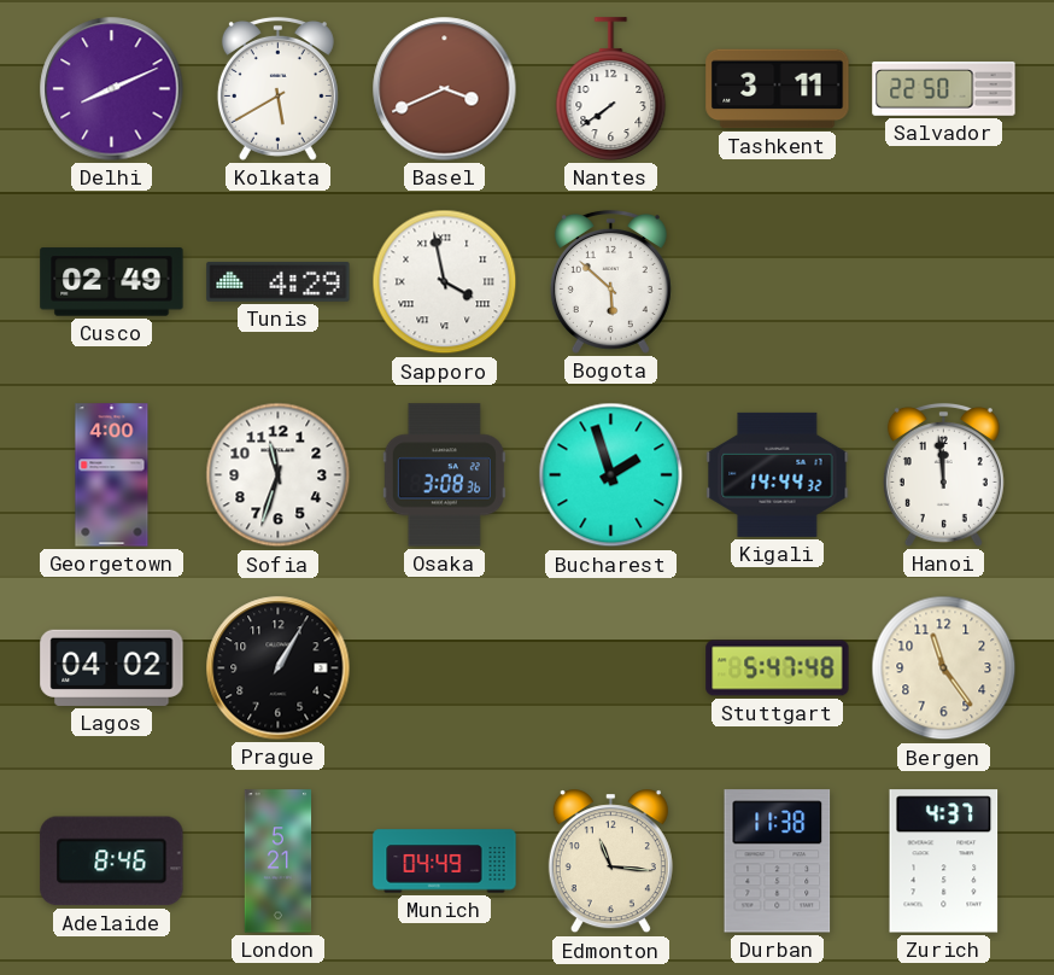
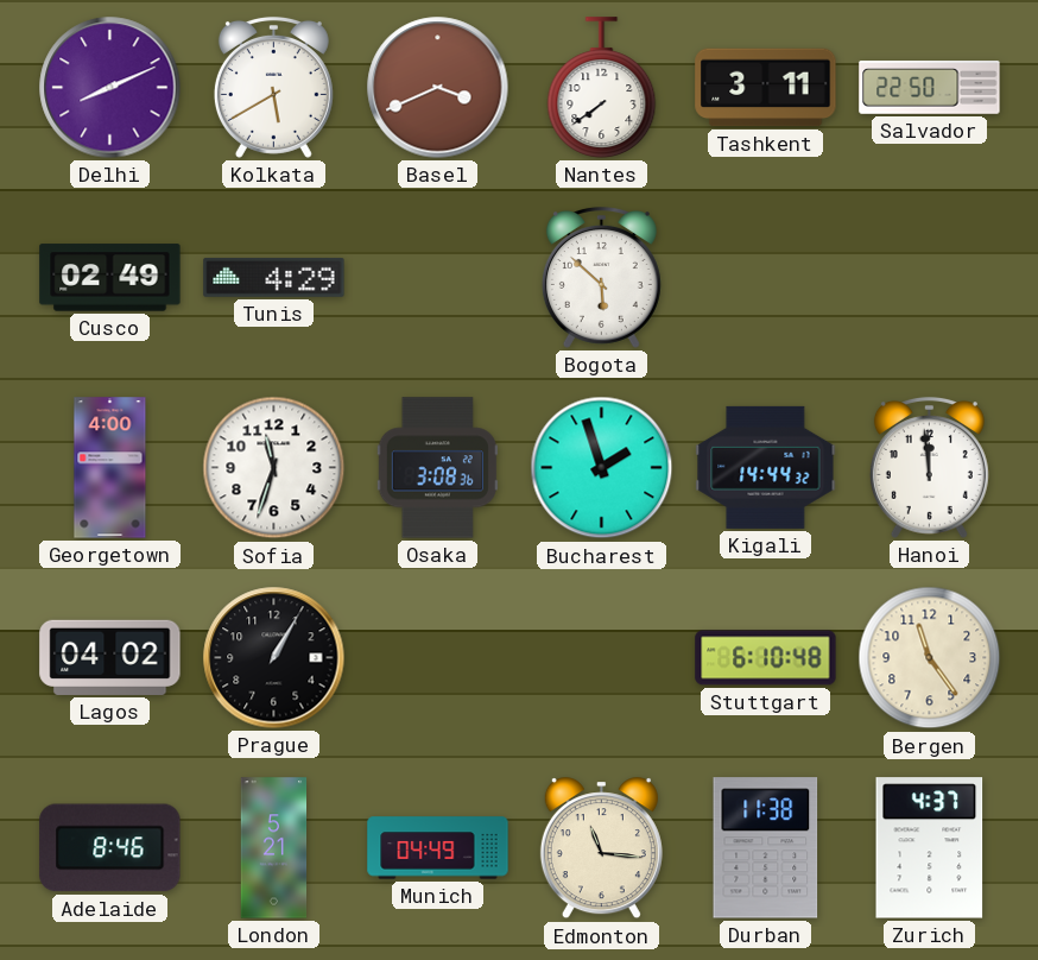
Sapporo: 3:58 -> none
Stuttgart: 5:47 -> 6:10
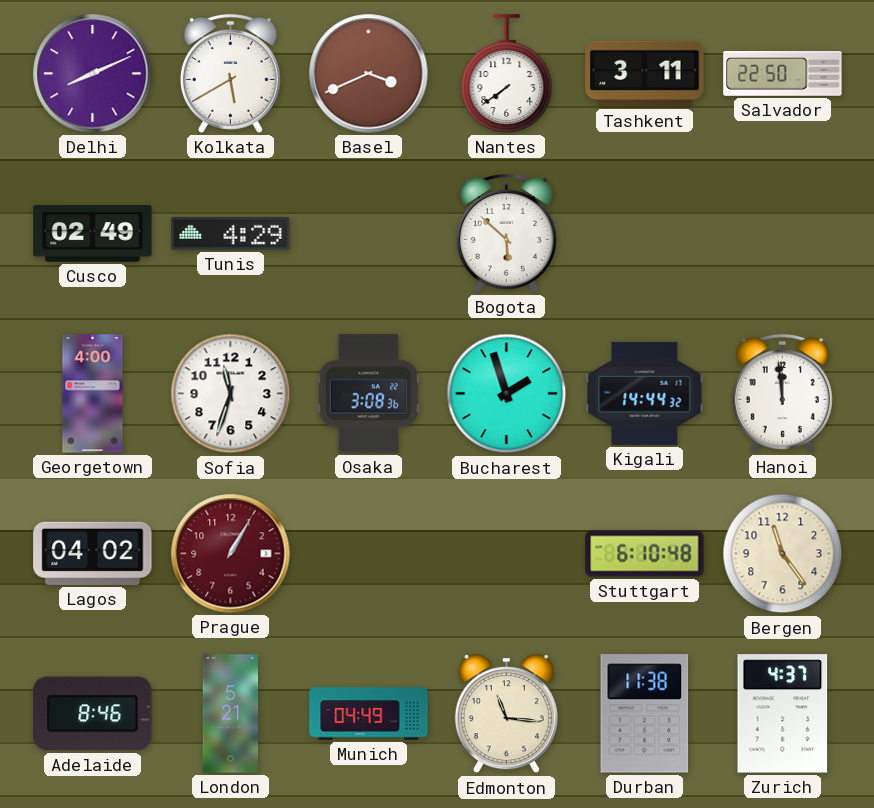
Prague dial: black -> burgundy
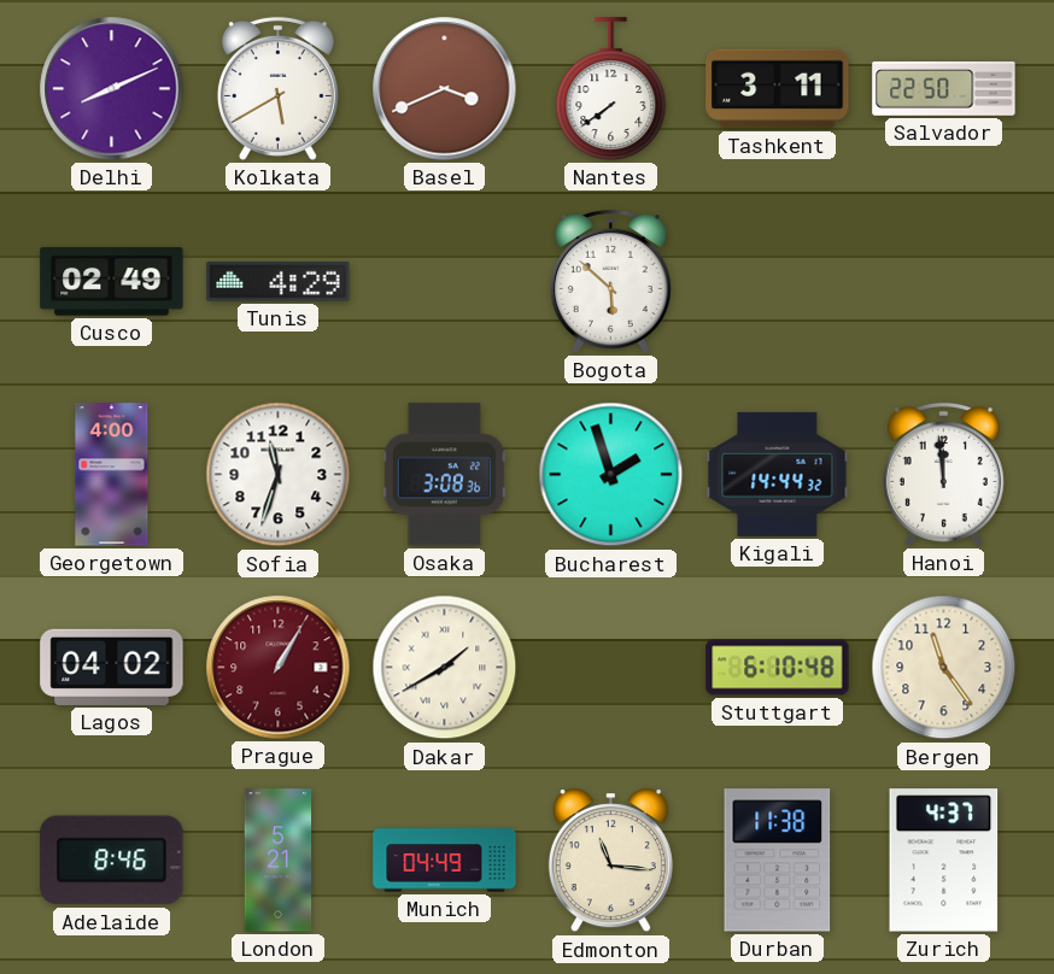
Dakar: none -> 1:40
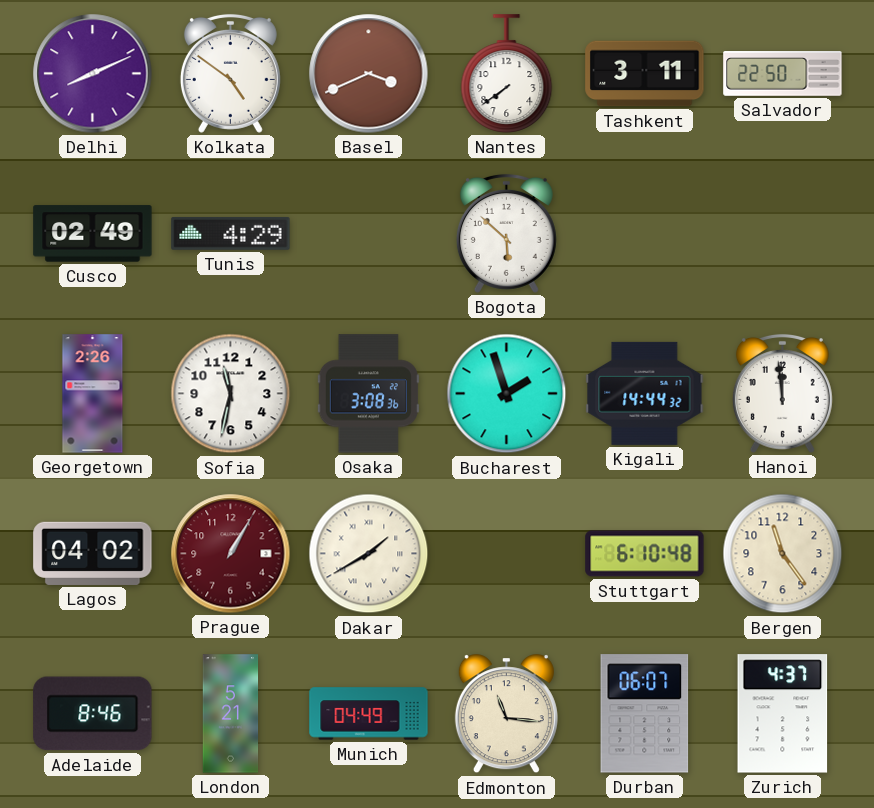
Kolkata: 5:40 -> 4:51
Georgetown: 4:00 -> 2:26
Sofia: 11:33 -> 11:32
Durban: 11:38 -> 06:07
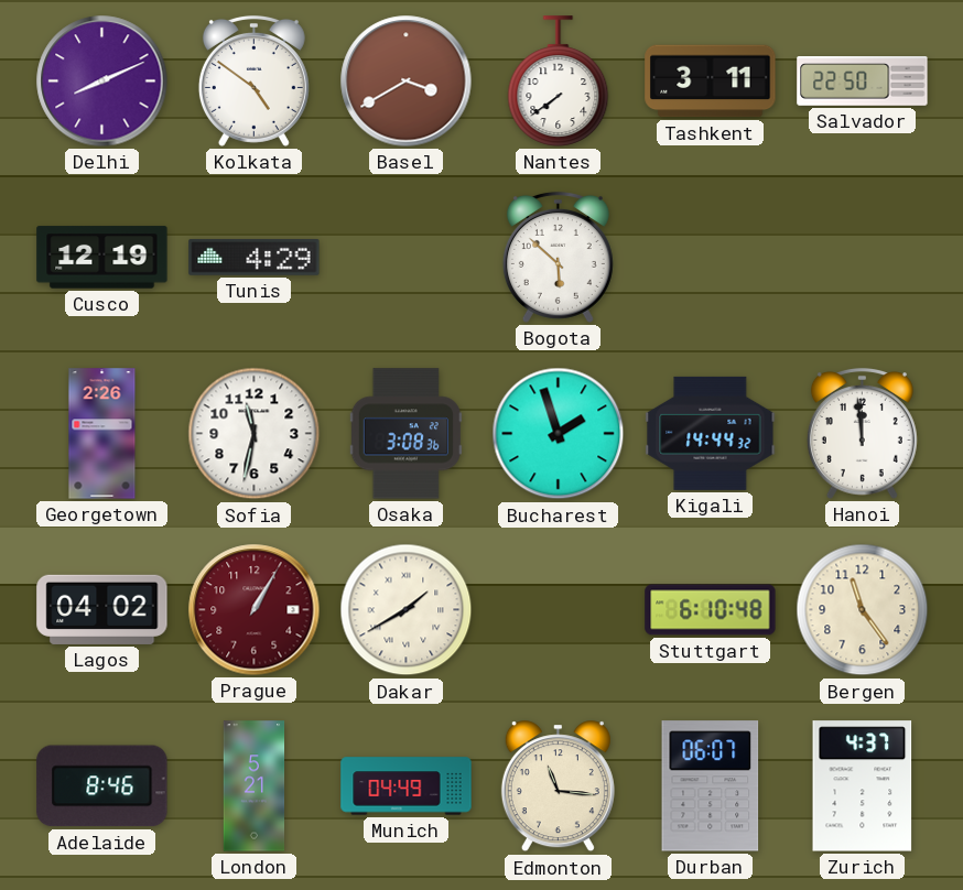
Basel: 3:41 -> 3:40
Cusco: 02:49 -> 12:19
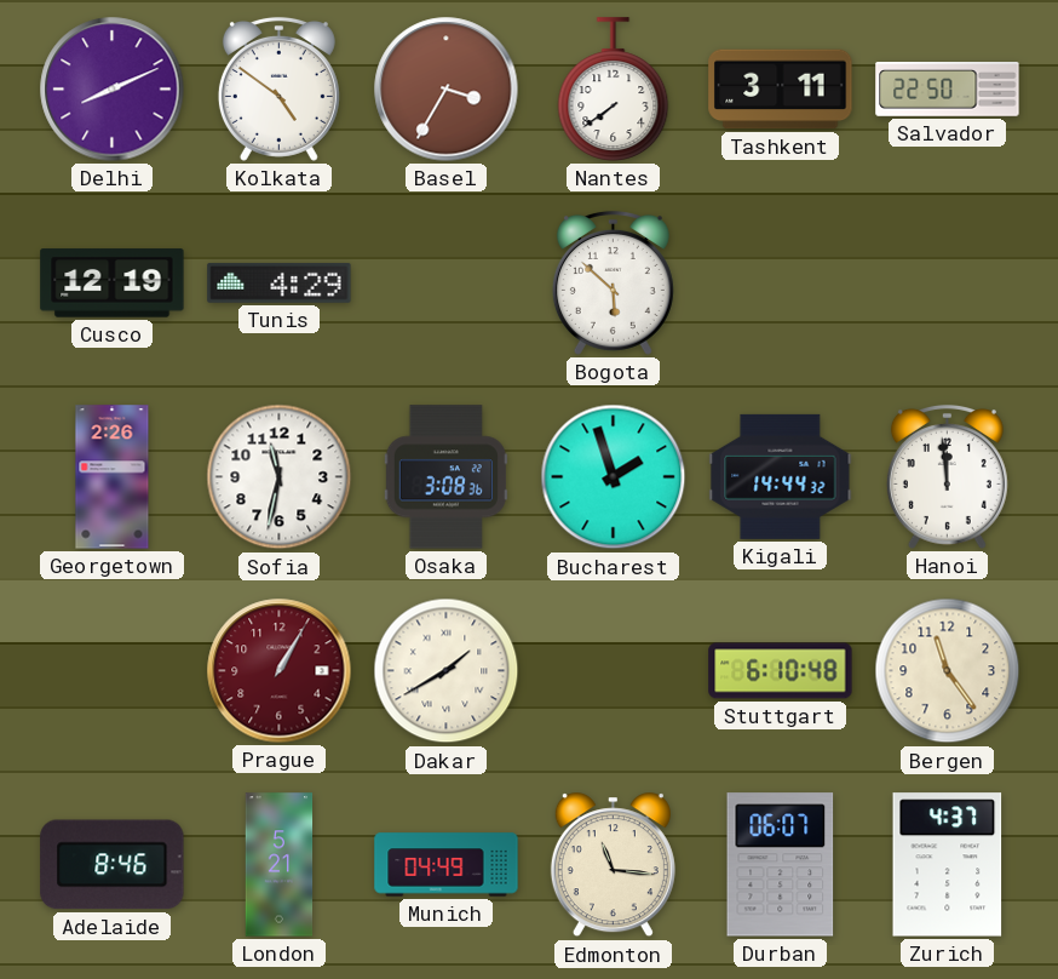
Basel: 3:40 -> 3:35
Lagos: 04:02 -> none
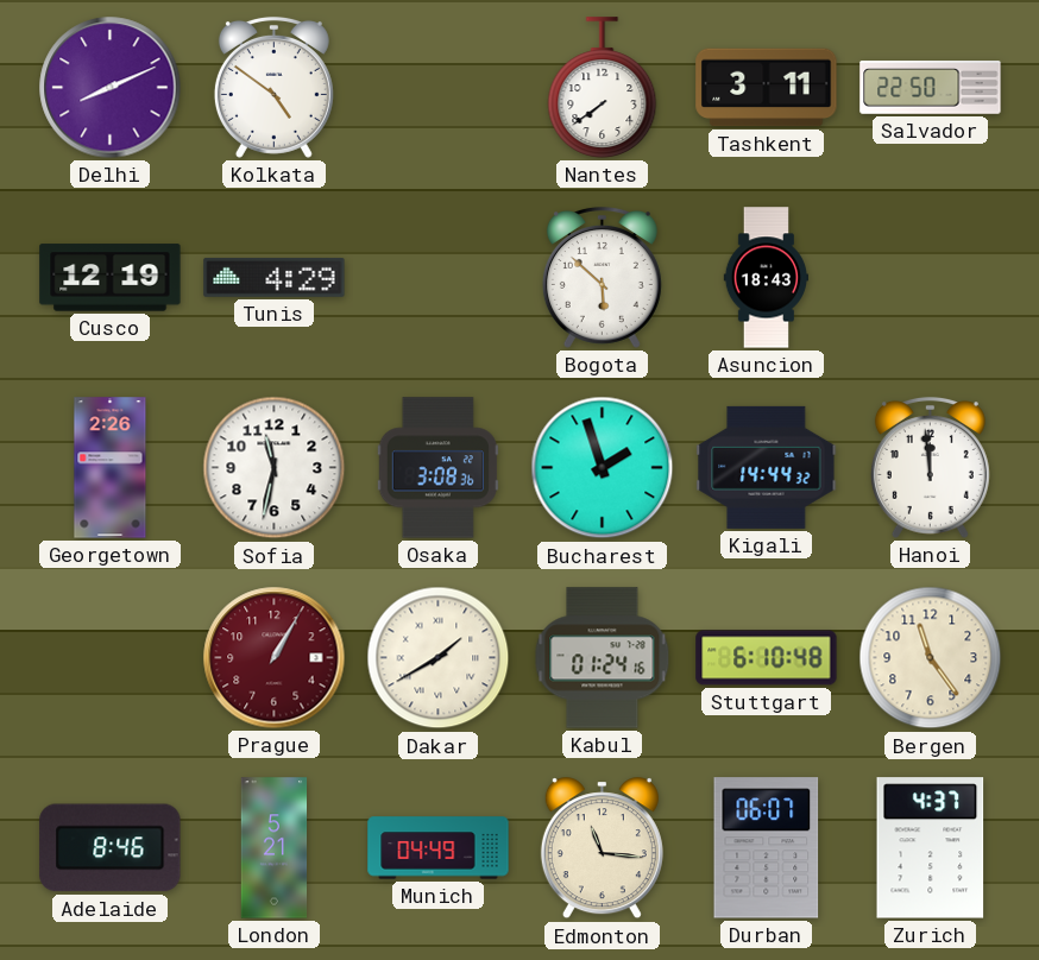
Basel: 3:35 -> none
Asuncion: none -> 18:43
Kabul: none -> 01:24
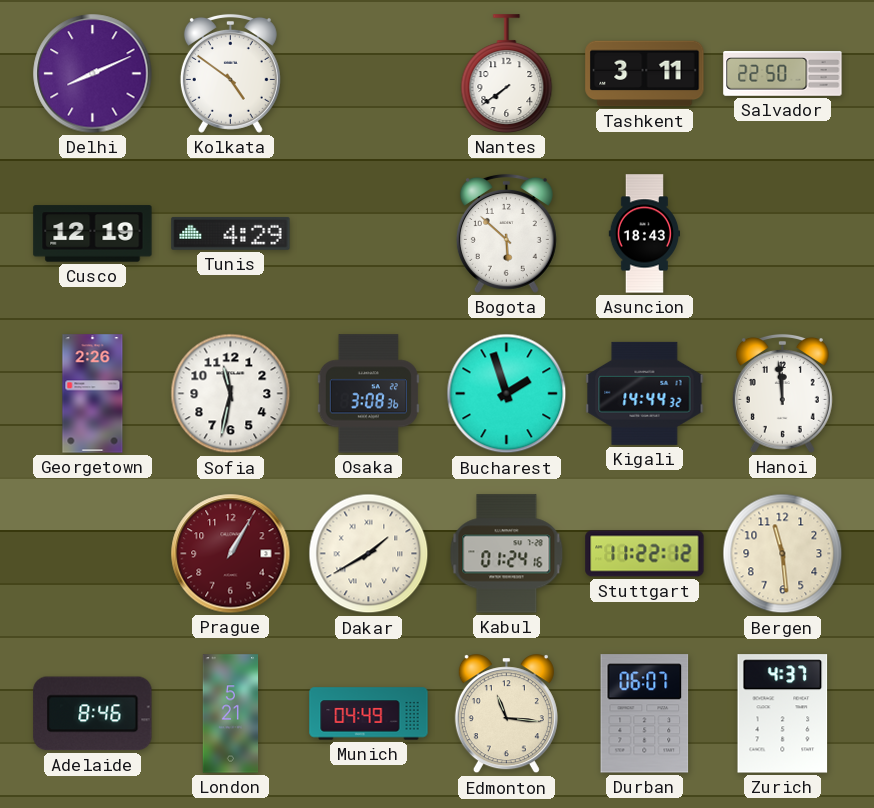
Stuttgart: 6:10 -> 11:22
Bergen: 11:24 -> 11:29
